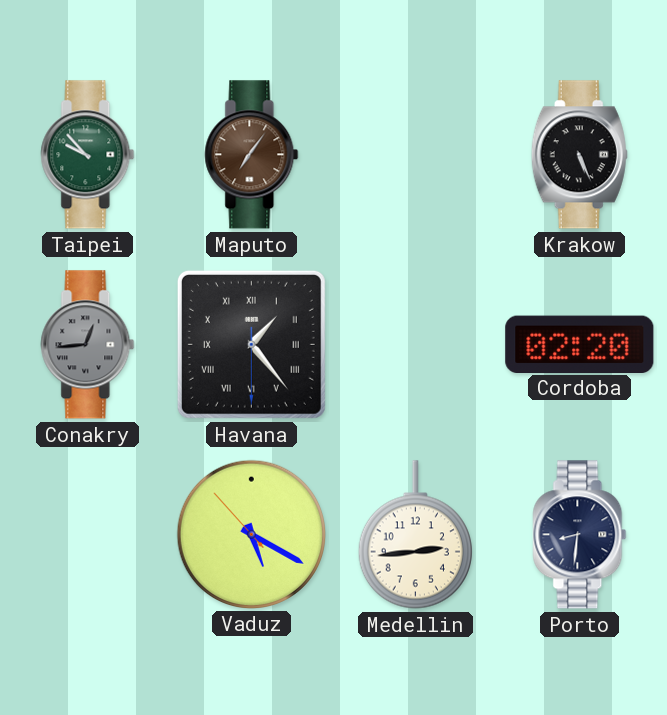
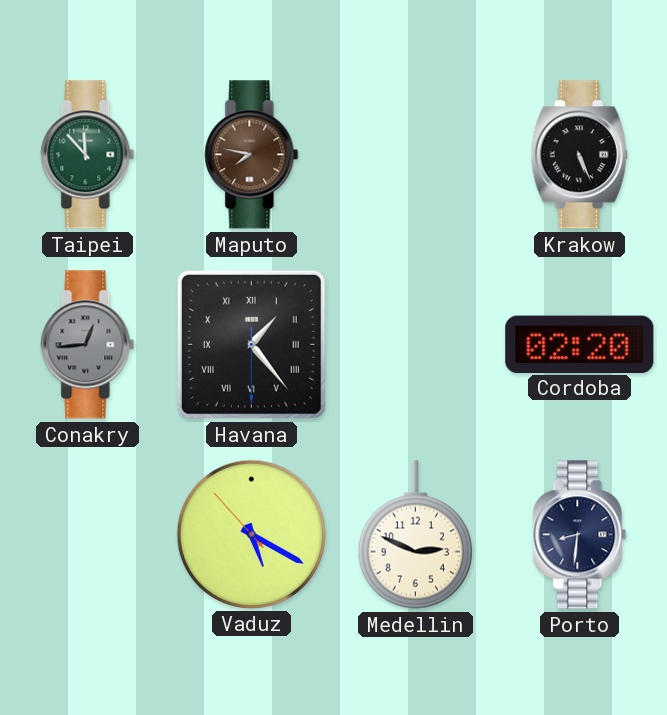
Taipei: 9:53 -> 11:53
Maputo: 7:06 -> 7:47
Medellin: 2:44 -> 2:49
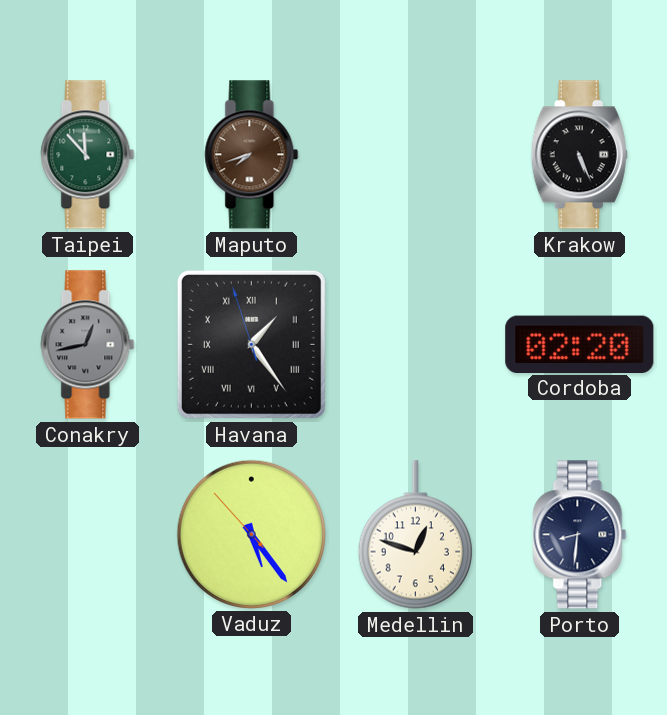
Maputo: 7:47 -> 7:42
Conakry: 12:44 -> 12:43
Havana: 1:23:30 -> 1:23:57
Vaduz: 5:19 -> 5:23
Medellin: 2:49 -> 12:48
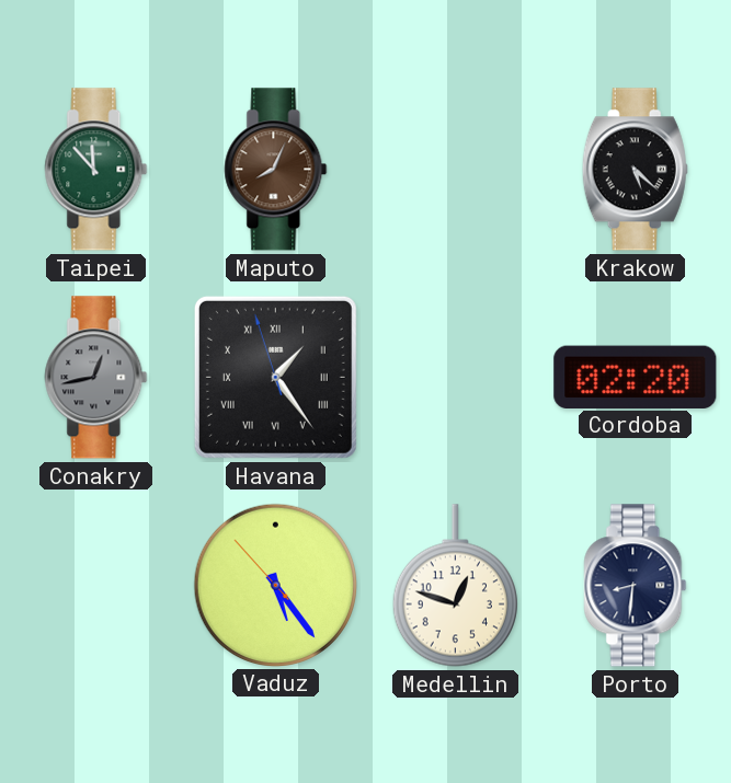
Maputo: 7:42 -> 8:04
Krakow: 5:26 -> 5:22
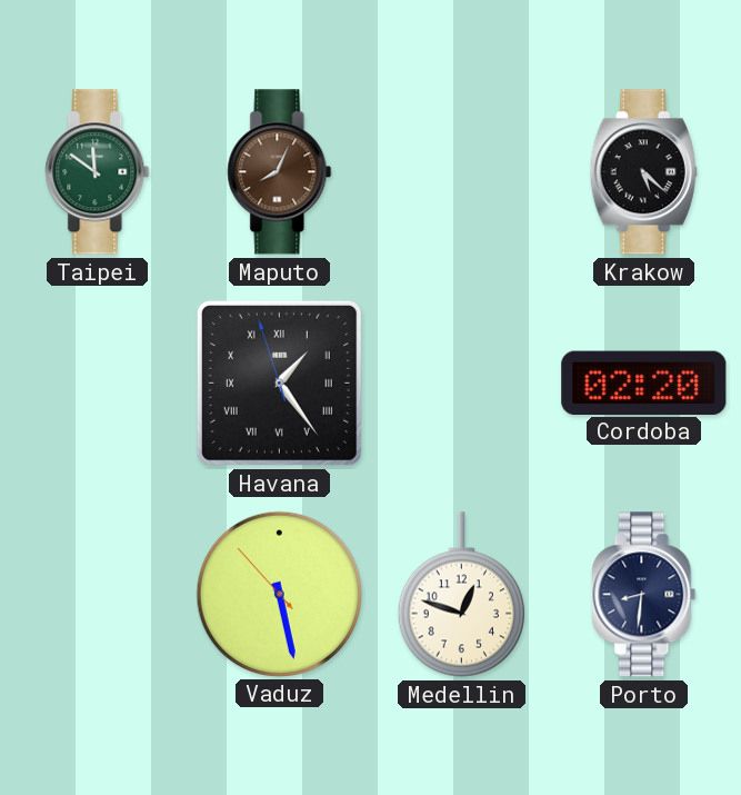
Taipei: 11:53 -> 11:51
Conakry: 12:43 -> none
Vaduz: 5:23 -> 5:27
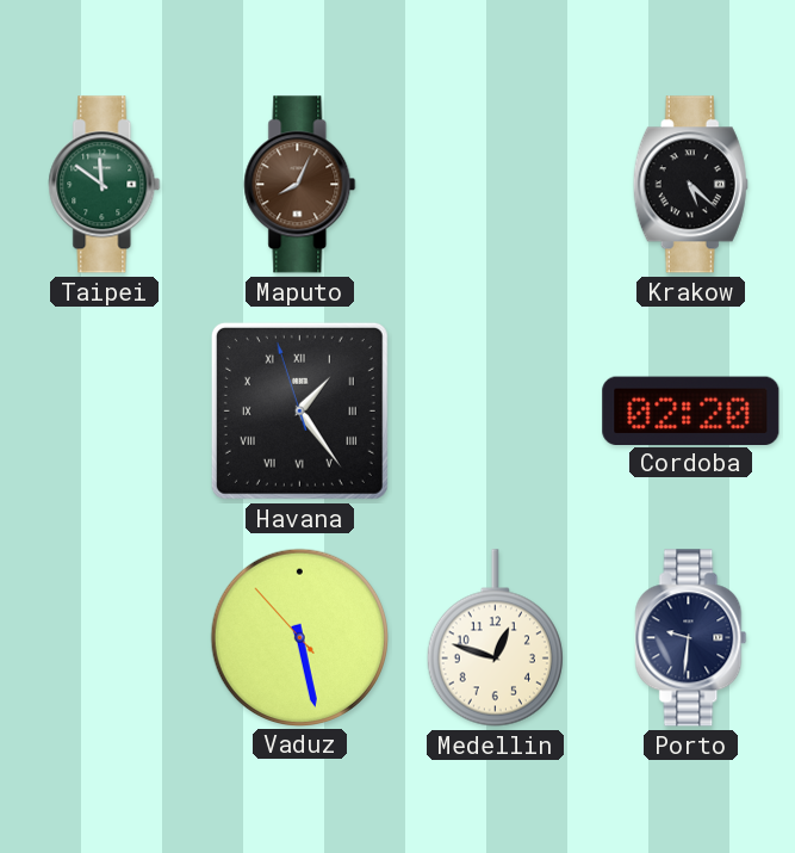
Porto: 8:31 -> 9:31
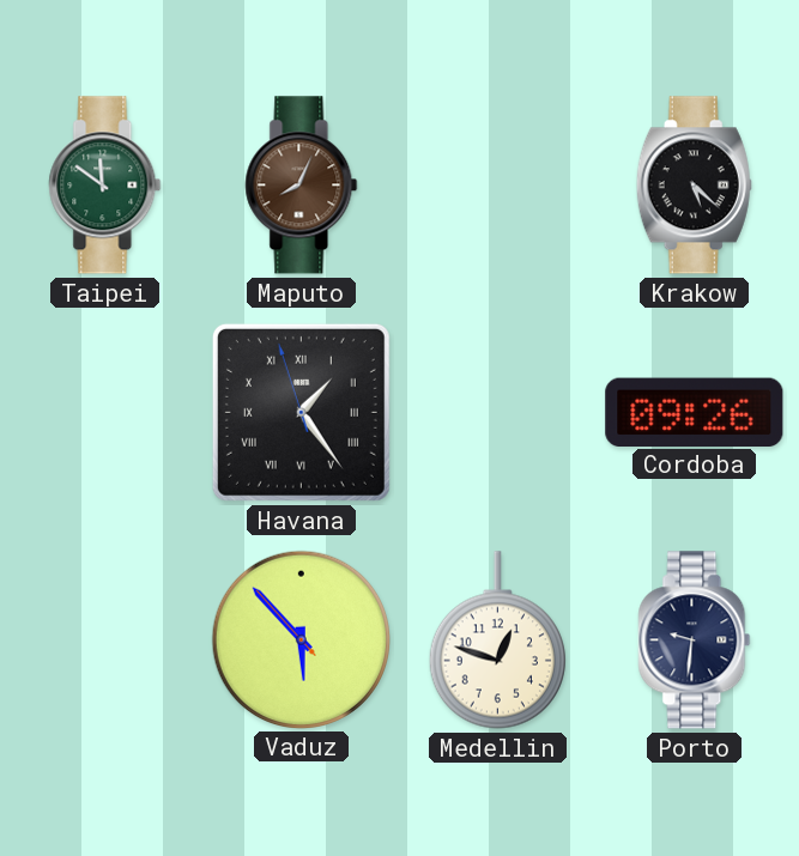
Cordoba: 02:20 -> 09:26
Vaduz: 5:27 -> 5:52
